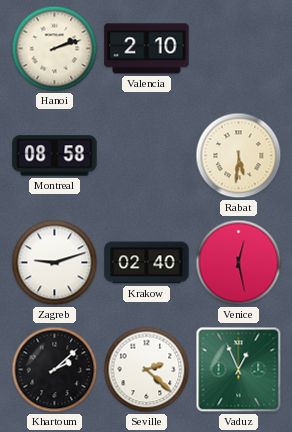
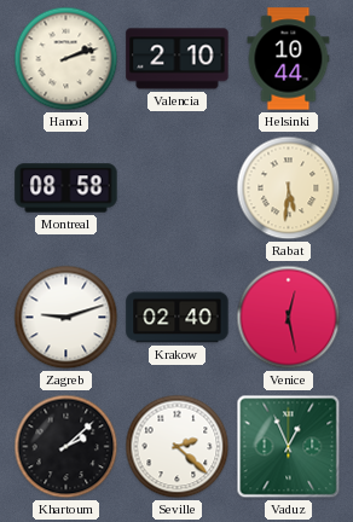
Helsinki: none -> 10:44
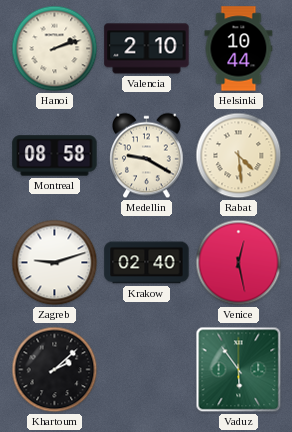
Medellin: none -> 9:20
Rabat: 5:31 -> 4:29
Seville: 2:22 -> none
Vaduz: 12:56 -> 5:54
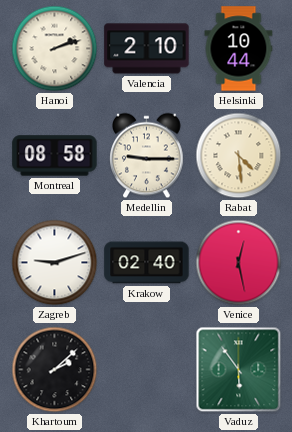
Medellin: 9:20 -> 9:15
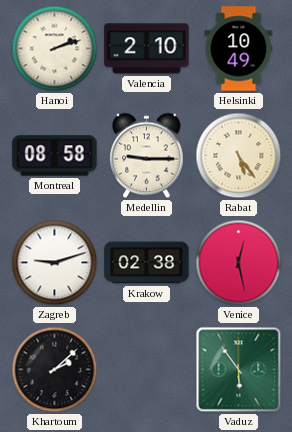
Helsinki: 10:44 -> 10:49
Rabat: 4:29 -> 5:24
Krakow: 02:40 -> 02:38
